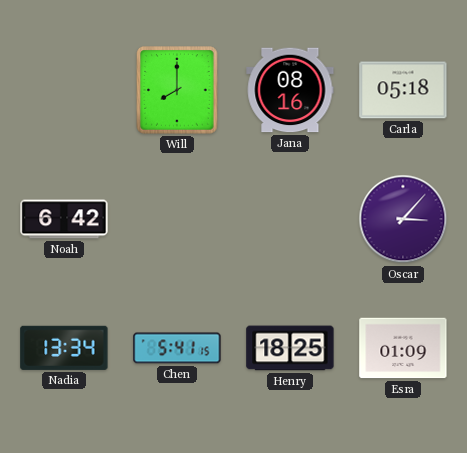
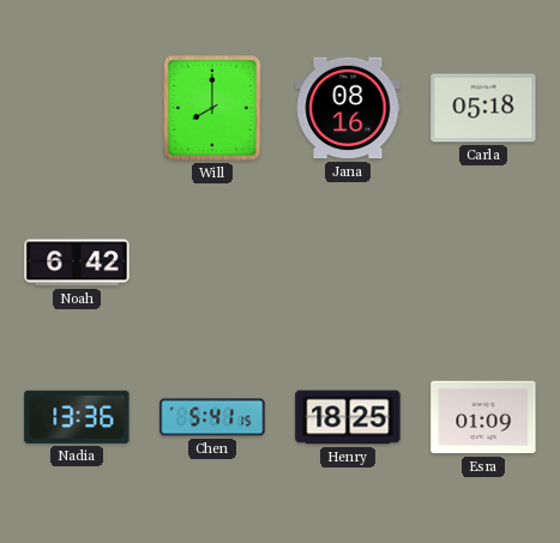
Oscar: 3:07 -> none
Nadia: 13:34 -> 13:36
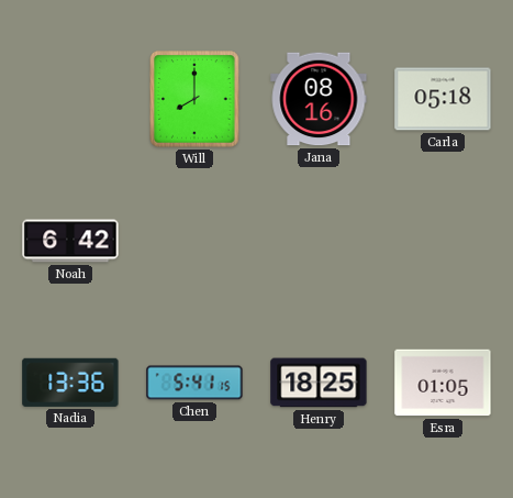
Esra: 01:09 -> 01:05
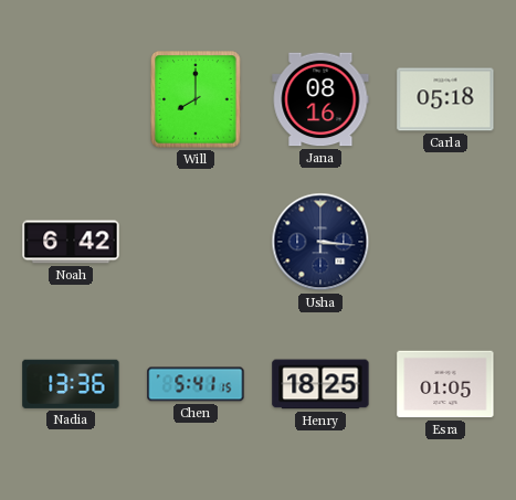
Usha: none -> 3:16
